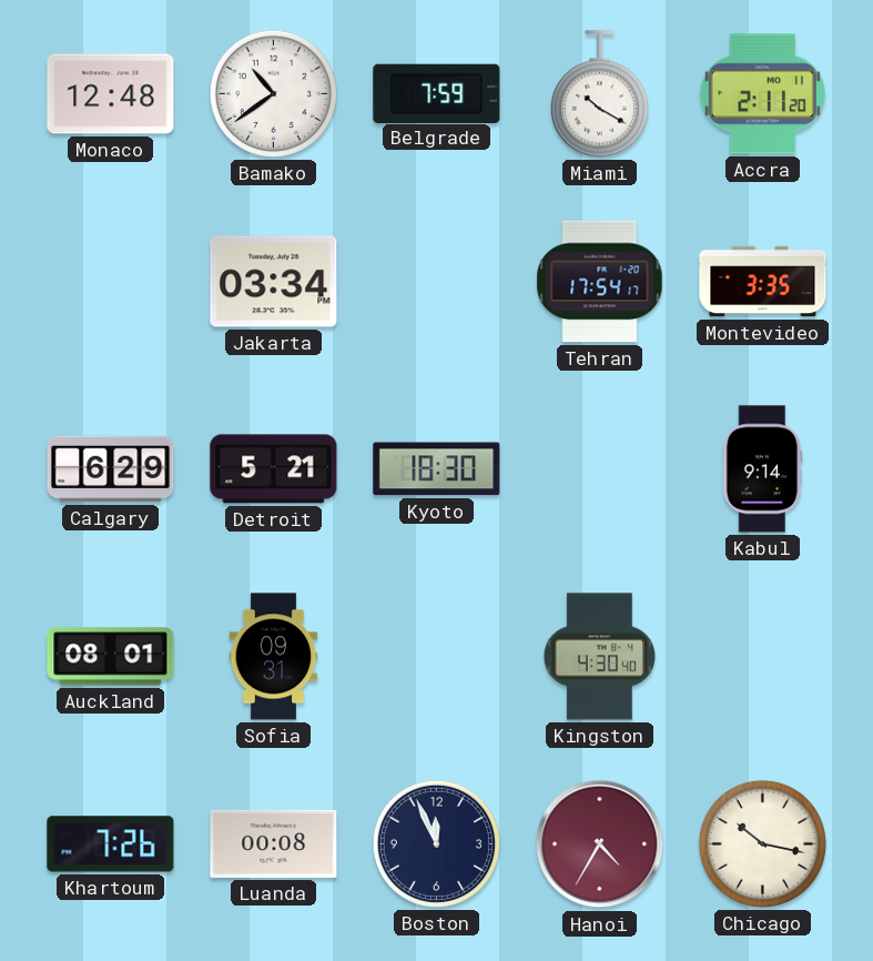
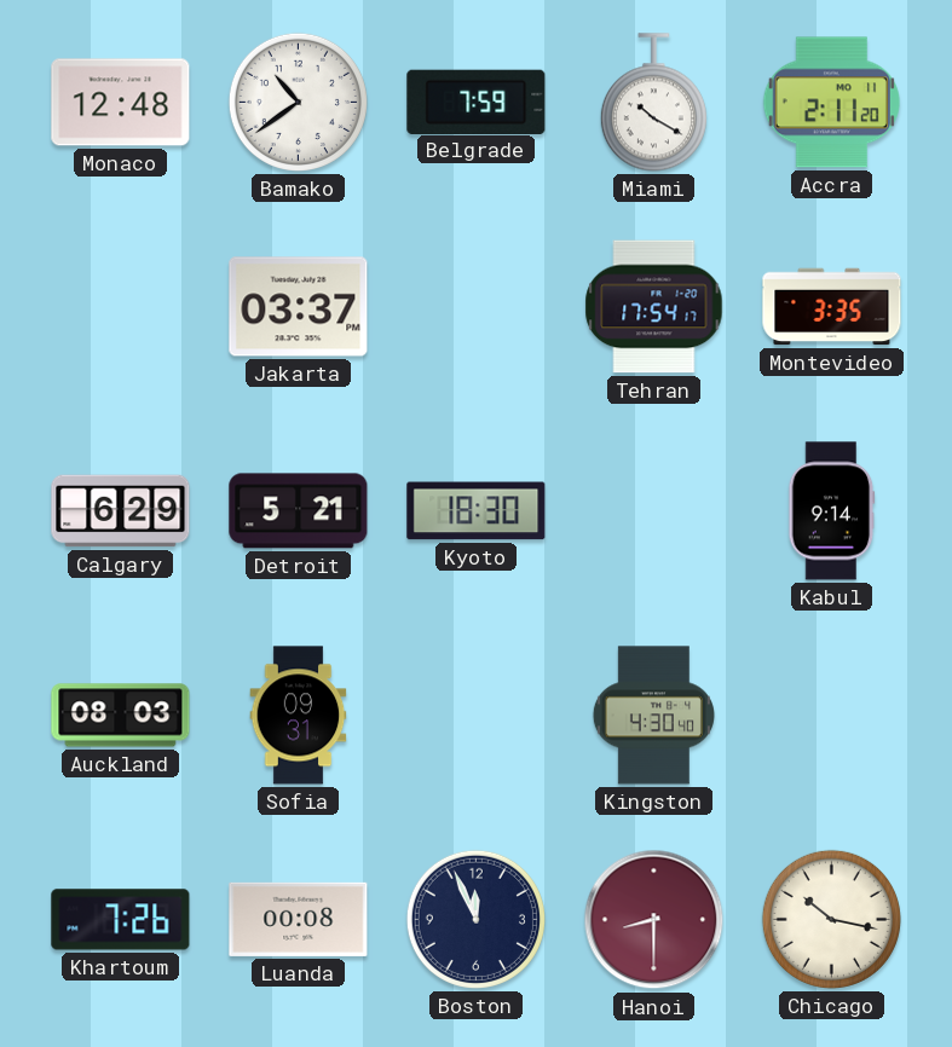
Jakarta: 03:34 -> 03:37
Auckland: 08:01 -> 08:03
Hanoi: 4:35 -> 8:30
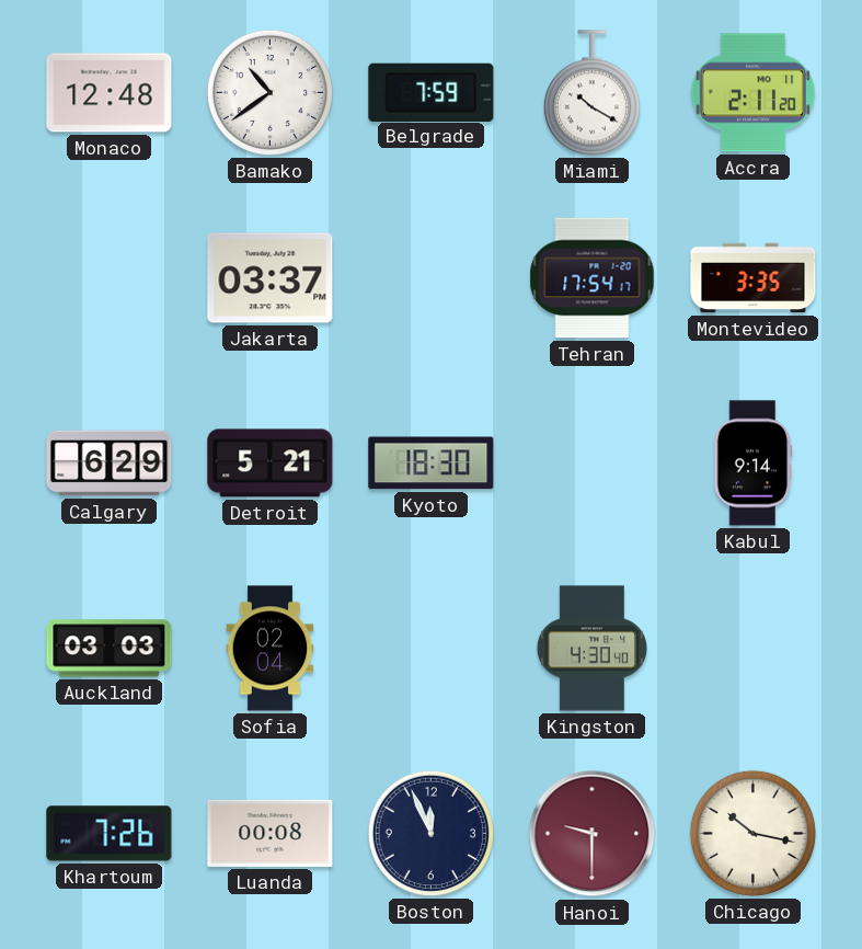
Auckland: 08:03 -> 03:03
Sofia: 09:31 -> 02:04
Hanoi: 8:30 -> 9:30
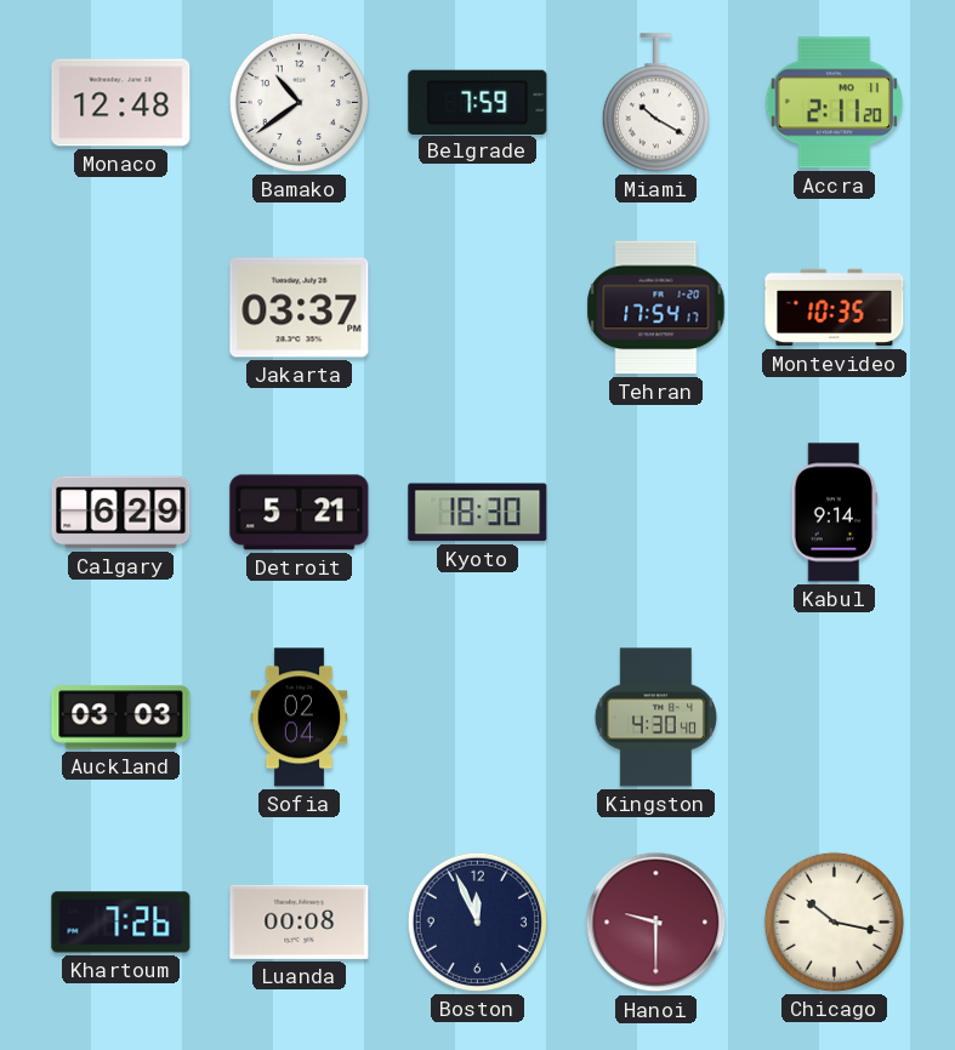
Montevideo: 3:35 -> 10:35
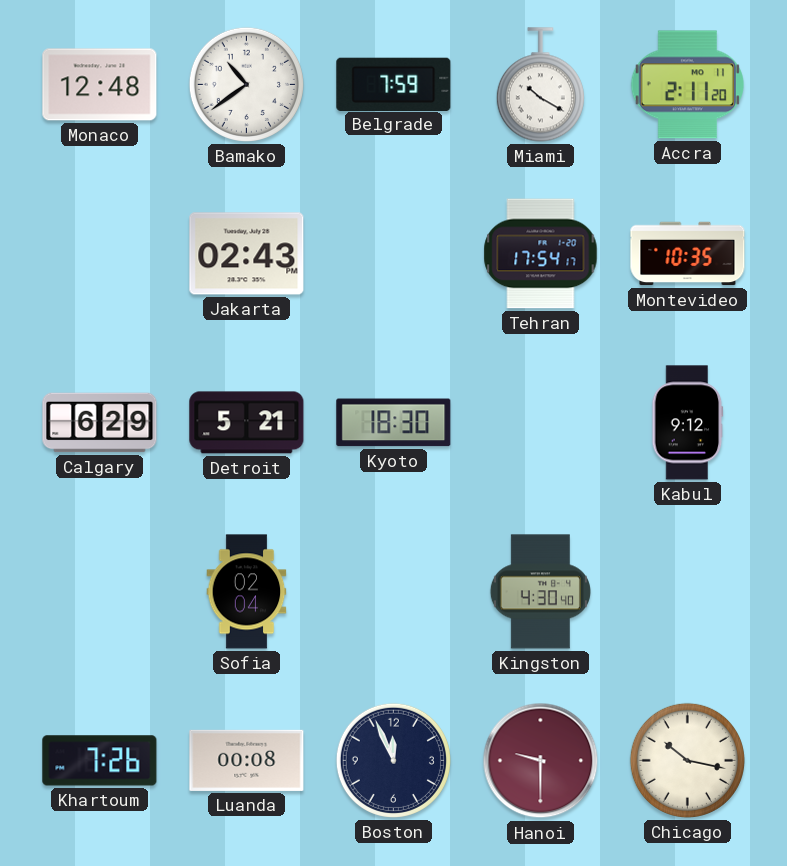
Jakarta: 03:37 -> 02:43
Kabul: 9:14 -> 9:12
Auckland: 03:03 -> none
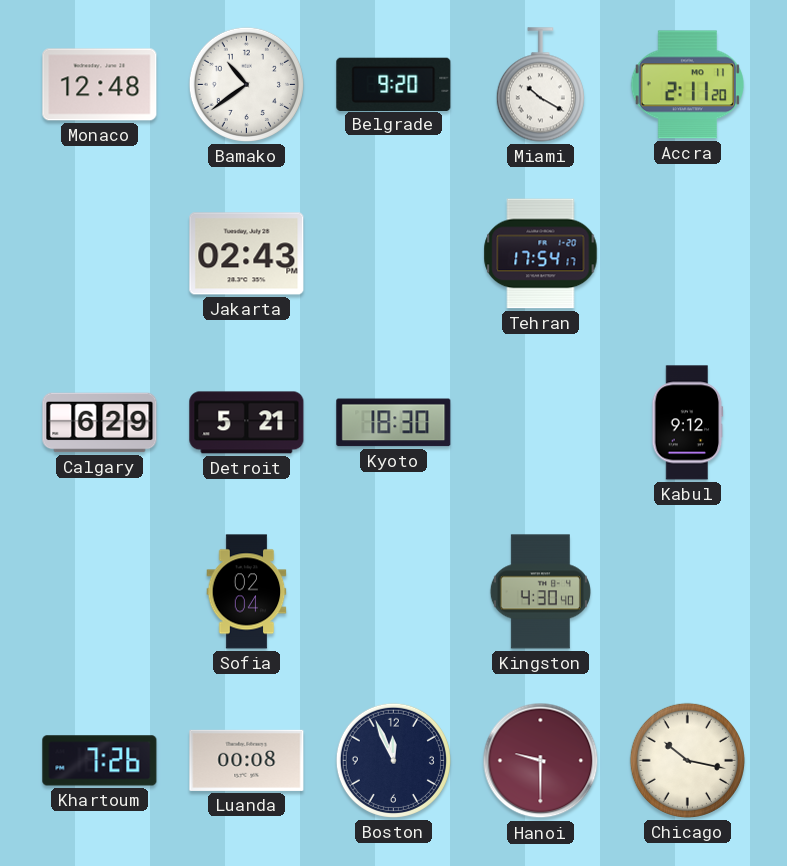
Belgrade: 7:59 -> 9:20
Montevideo: 10:35 -> none
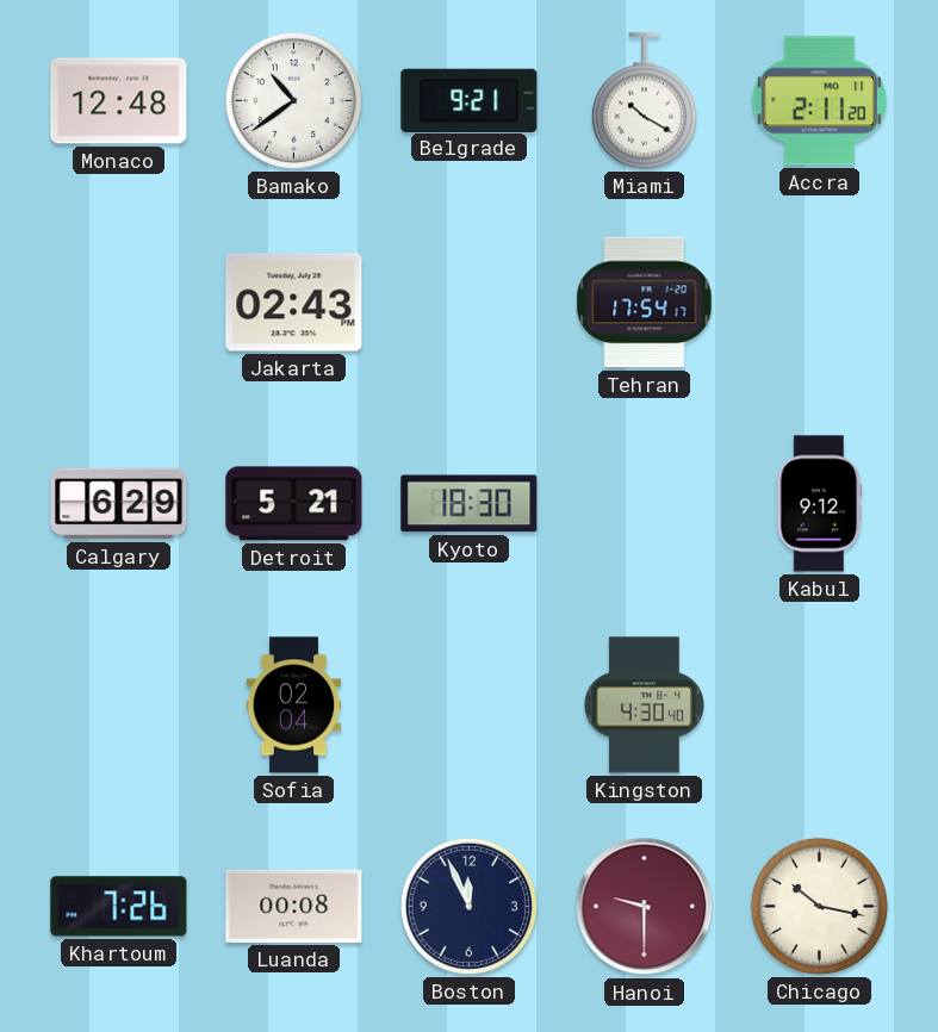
Belgrade: 9:20 -> 9:21
